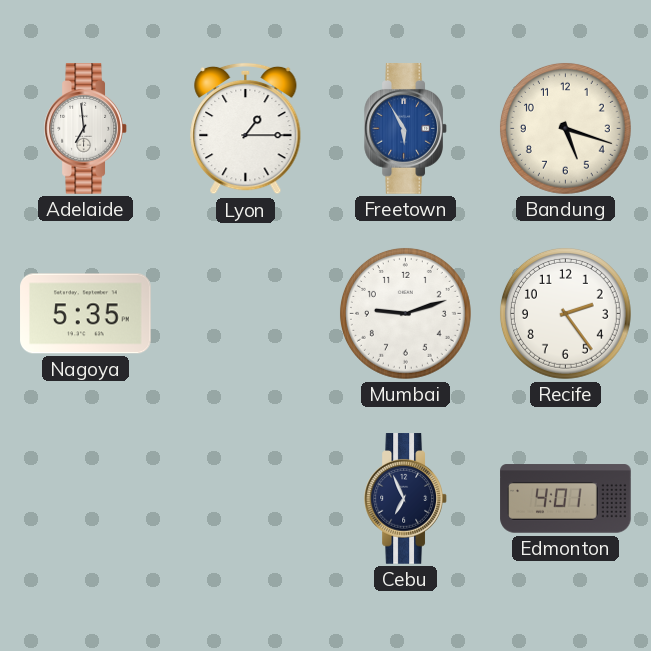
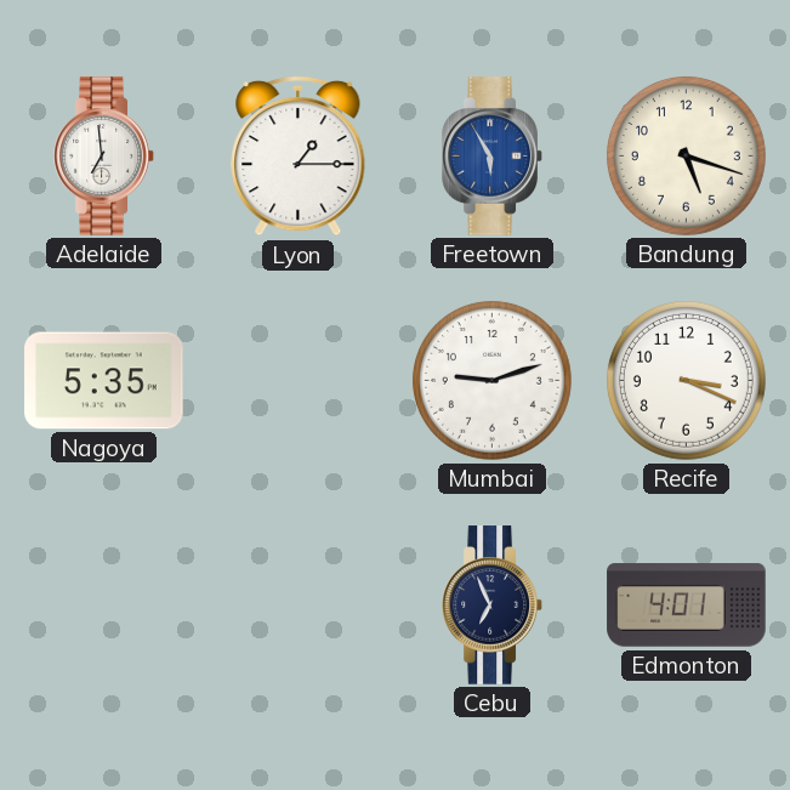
Recife: 2:24 -> 3:19
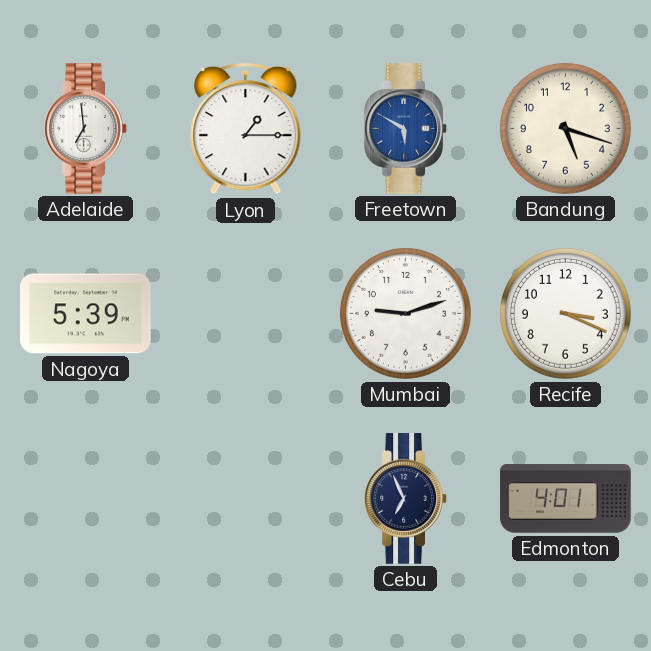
Freetown: 5:55 -> 5:50
Nagoya: 5:35 -> 5:39
